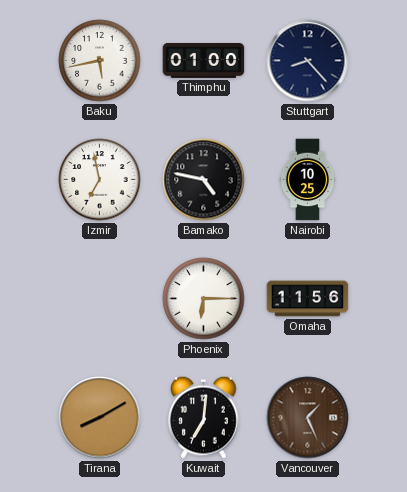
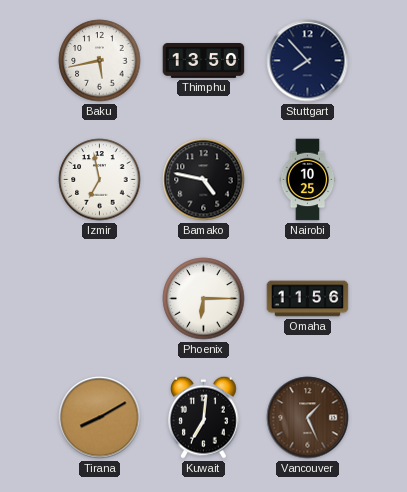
Thimphu: 01:00 -> 13:50
Stuttgart: 8:23 -> 7:53
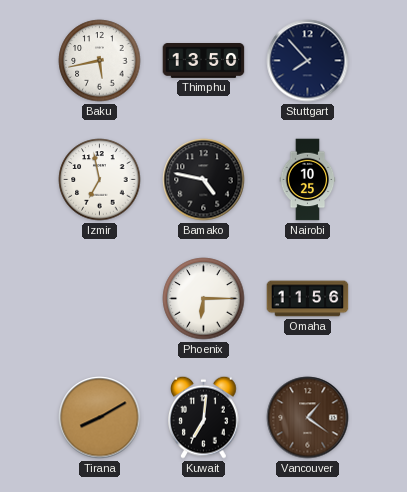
Vancouver: 1:26 -> 1:21
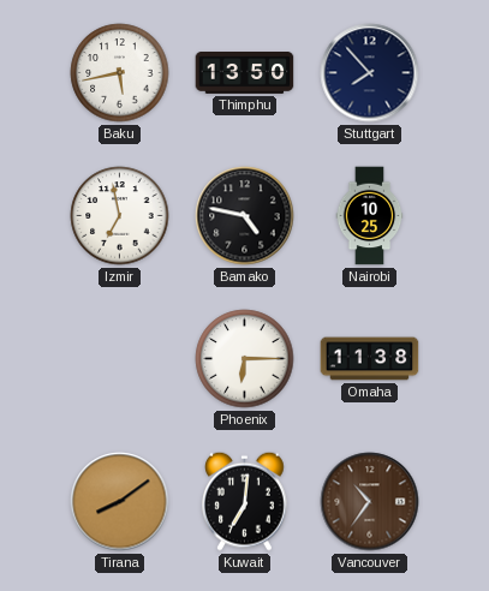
Omaha: 11:56 -> 11:38
Tirana: 8:10 -> 8:09
Vancouver: 1:21 -> 10:36
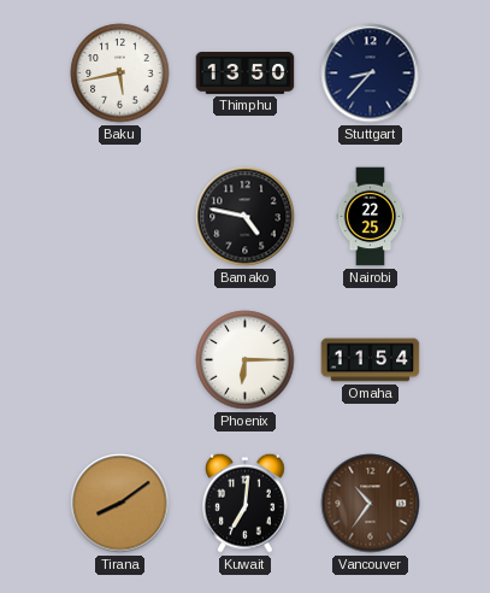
Stuttgart: 7:53 -> 8:37
Izmir: 6:58 -> none
Nairobi: 10:25 -> 22:25
Omaha: 11:38 -> 11:54
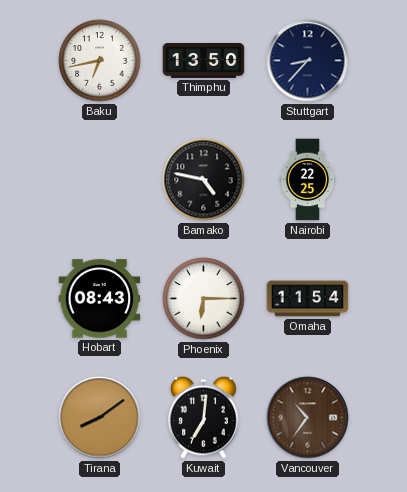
Baku: 5:43 -> 6:43
Hobart: none -> 08:43
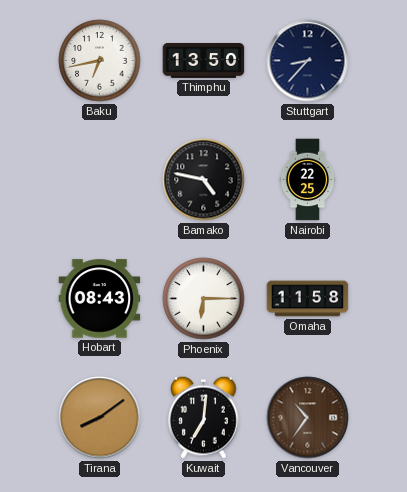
Omaha: 11:54 -> 11:58
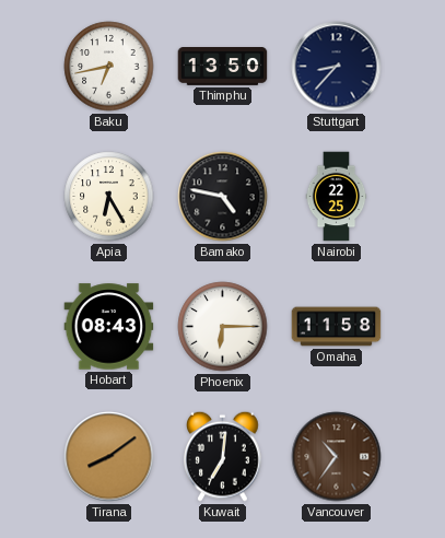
Apia: none -> 6:25
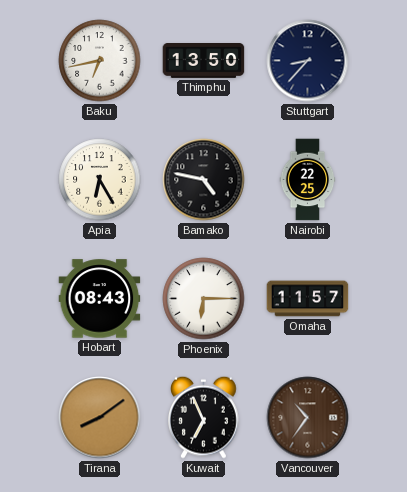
Omaha: 11:58 -> 11:57
Kuwait: 7:01 -> 6:56
